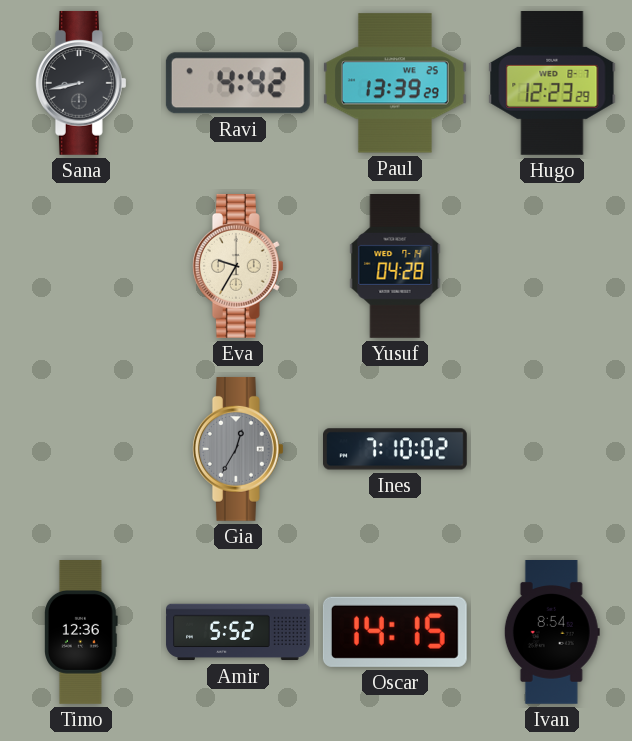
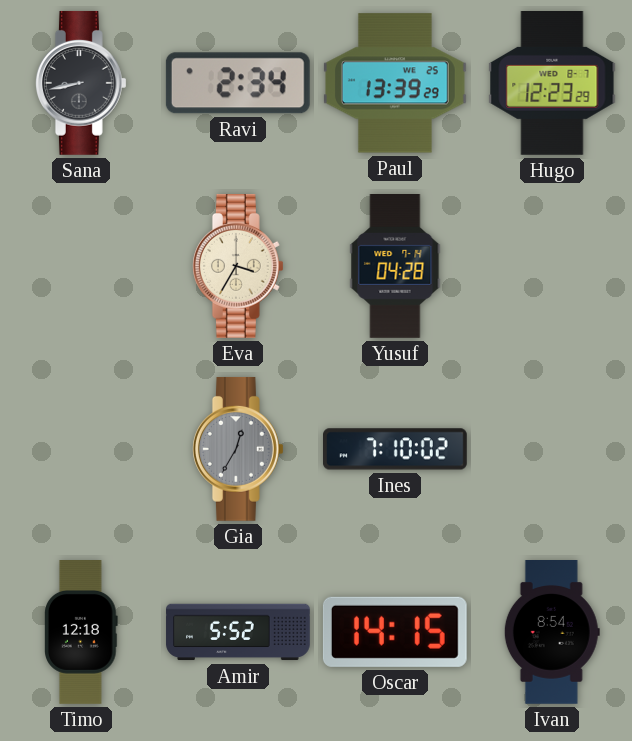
Ravi: 4:42 -> 2:34
Eva: 9:35 -> 3:35
Timo: 12:36 -> 12:18
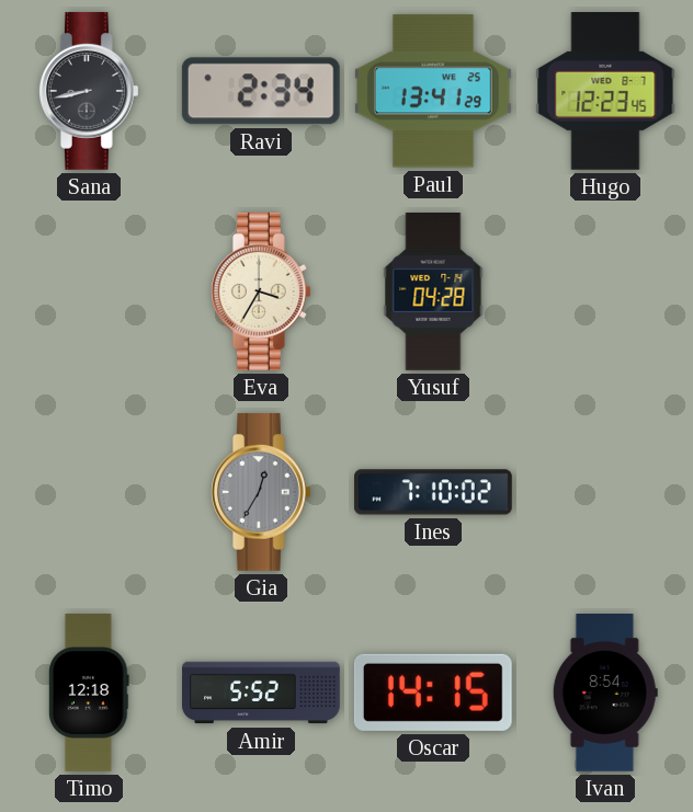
Paul: 13:39 -> 13:41
Hugo: 12:23:29 -> 12:23:45
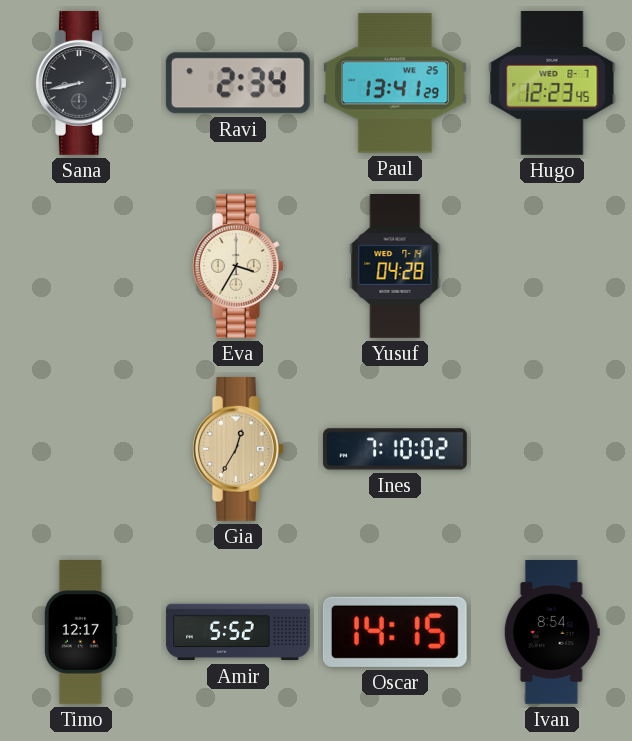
Gia dial: grey -> champagne
Timo: 12:18 -> 12:17
